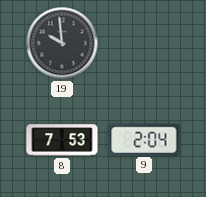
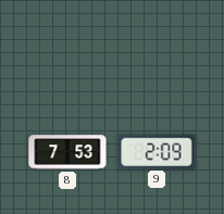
19: 9:59 -> none
9: 2:04 -> 2:09
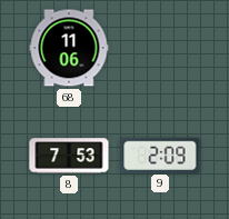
68: none -> 11:06
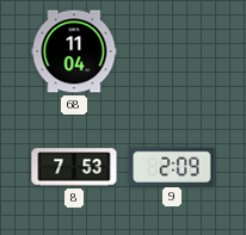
68: 11:06 -> 11:04
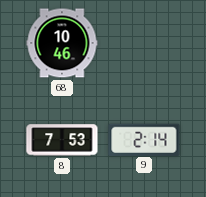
68: 11:04 -> 10:46
9: 2:09 -> 2:14
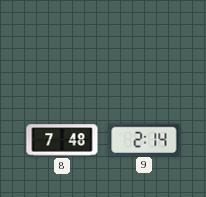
68: 10:46 -> none
8: 7:53 -> 7:48
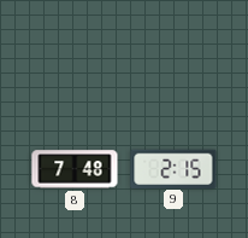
9: 2:14 -> 2:15
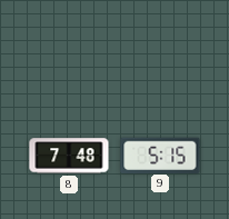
9: 2:15 -> 5:15
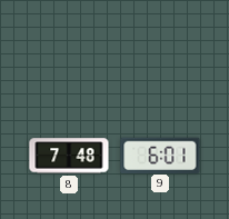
9: 5:15 -> 6:01
